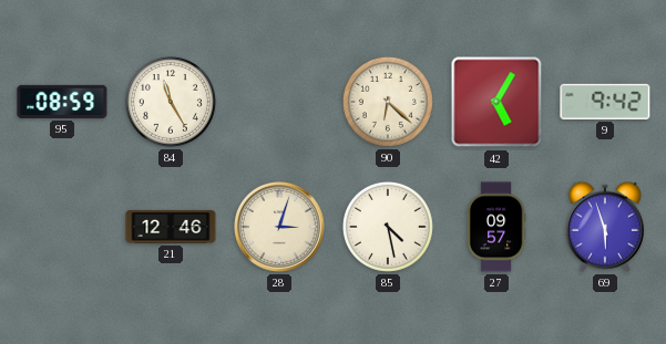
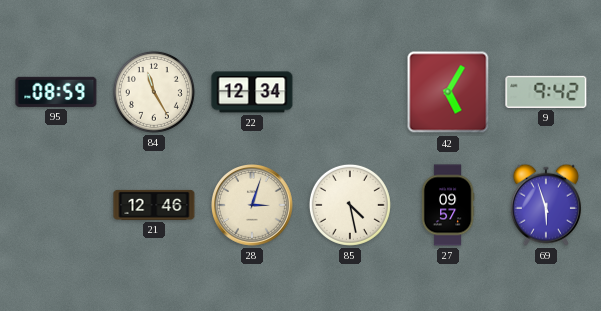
22: none -> 12:34
90: 6:22 -> none
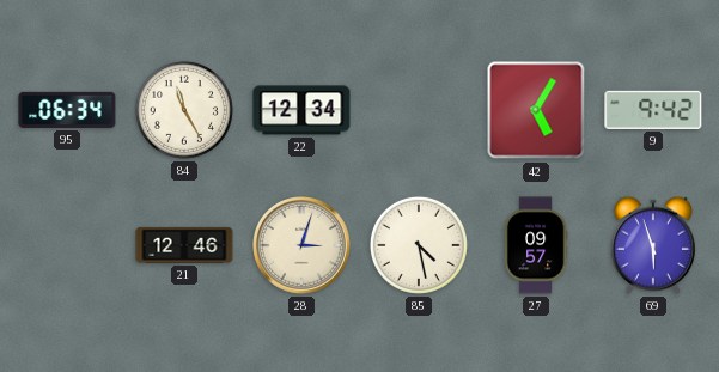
95: 08:59 -> 06:34
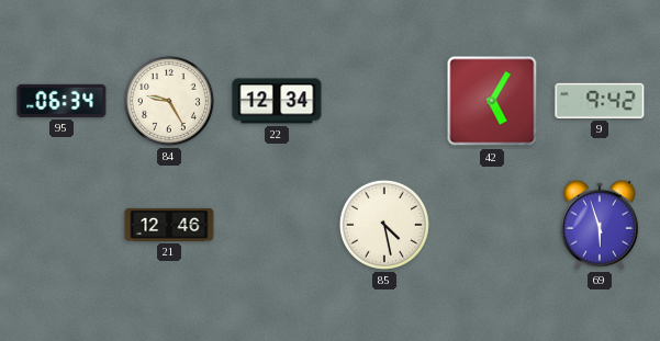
84: 11:25 -> 9:25
28: 3:03 -> none
27: 09:57 -> none
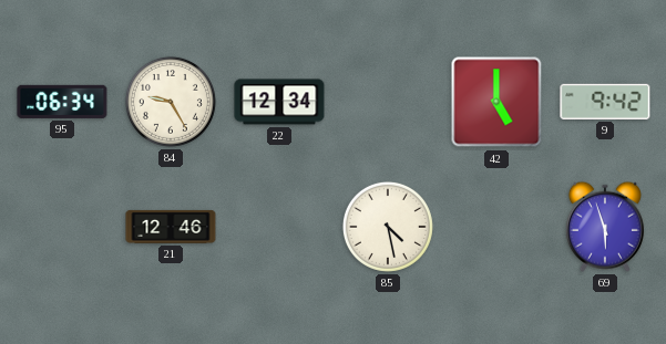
42: 5:05 -> 5:00
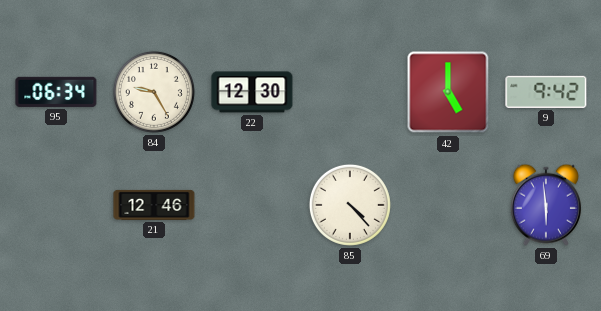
22: 12:34 -> 12:30
85: 4:28 -> 4:23
69: 5:57 -> 5:59
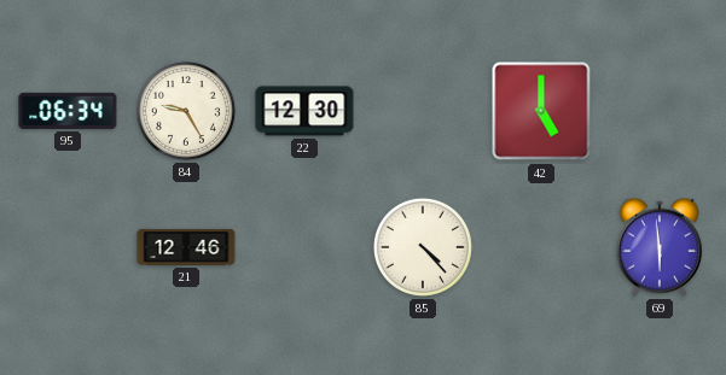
9: 9:42 -> none
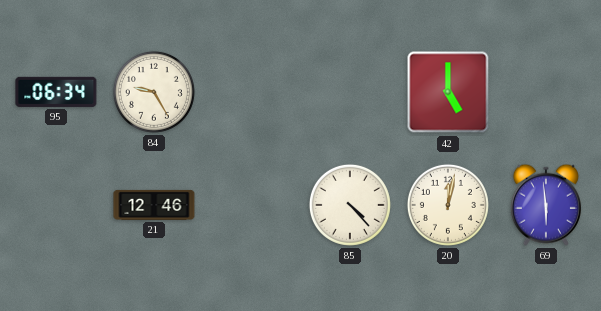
22: 12:30 -> none
20: none -> 12:02
